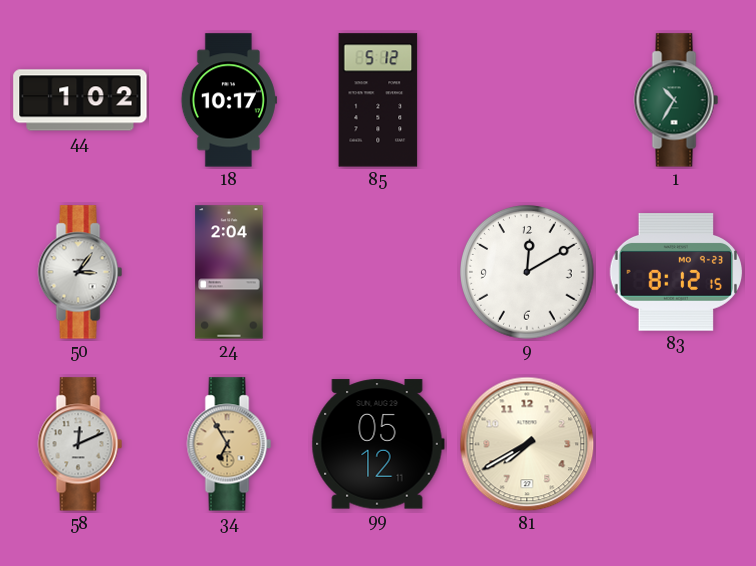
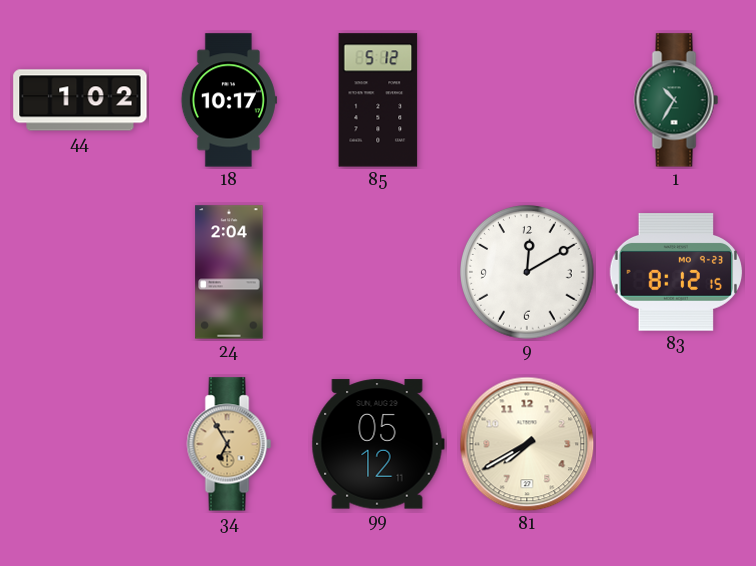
50: 3:06 -> none
58: 12:11 -> none
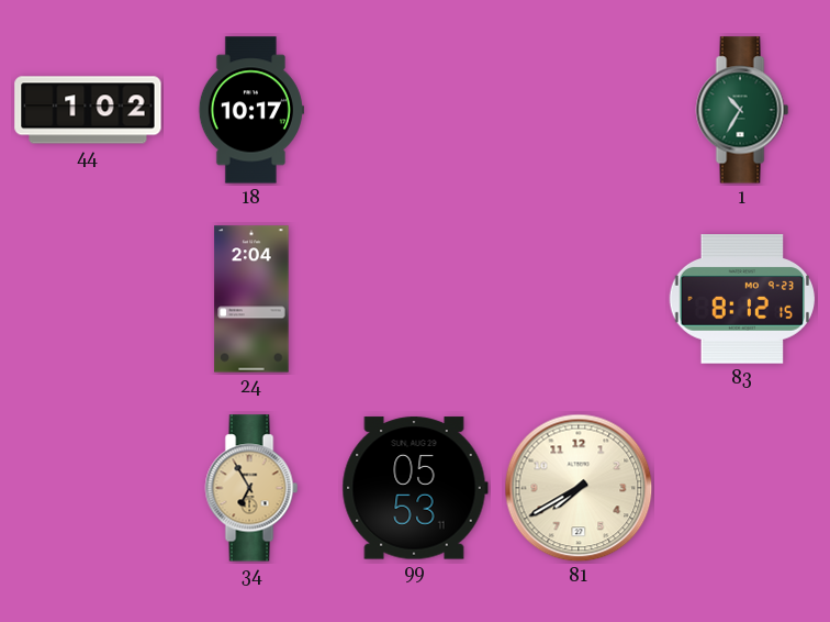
85: 5:12 -> none
9: 12:10 -> none
99: 05:12 -> 05:53
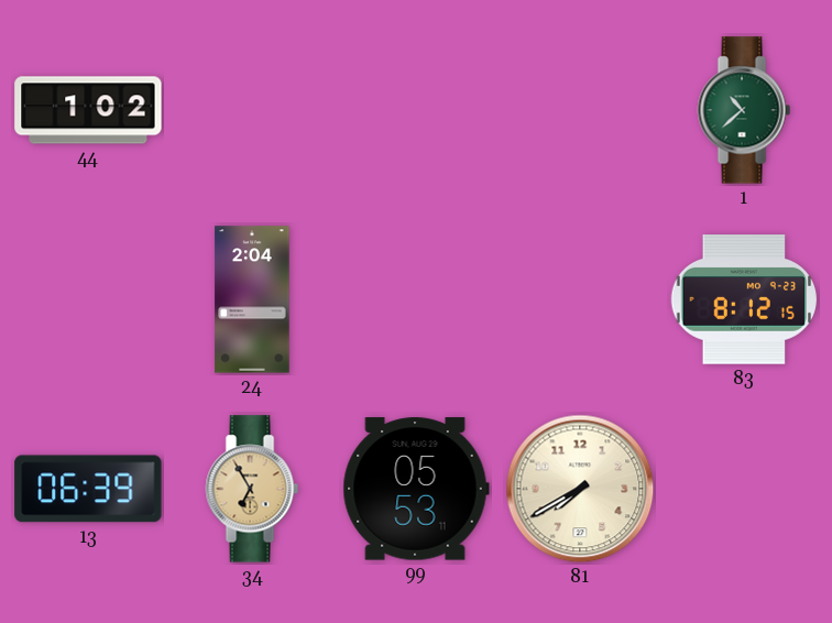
18: 10:17 -> none
1: 10:35 -> 10:38
13: none -> 06:39
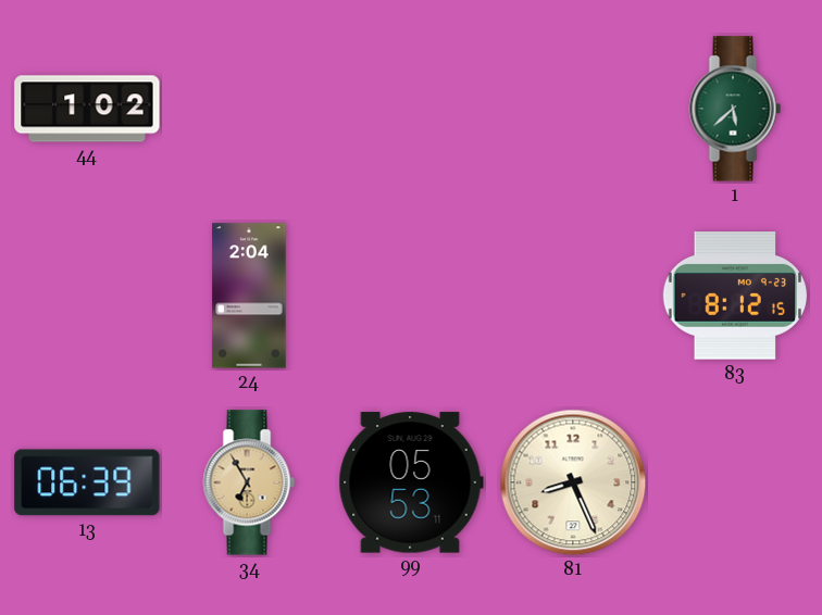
1: 10:38 -> 5:38
81: 7:40 -> 8:26
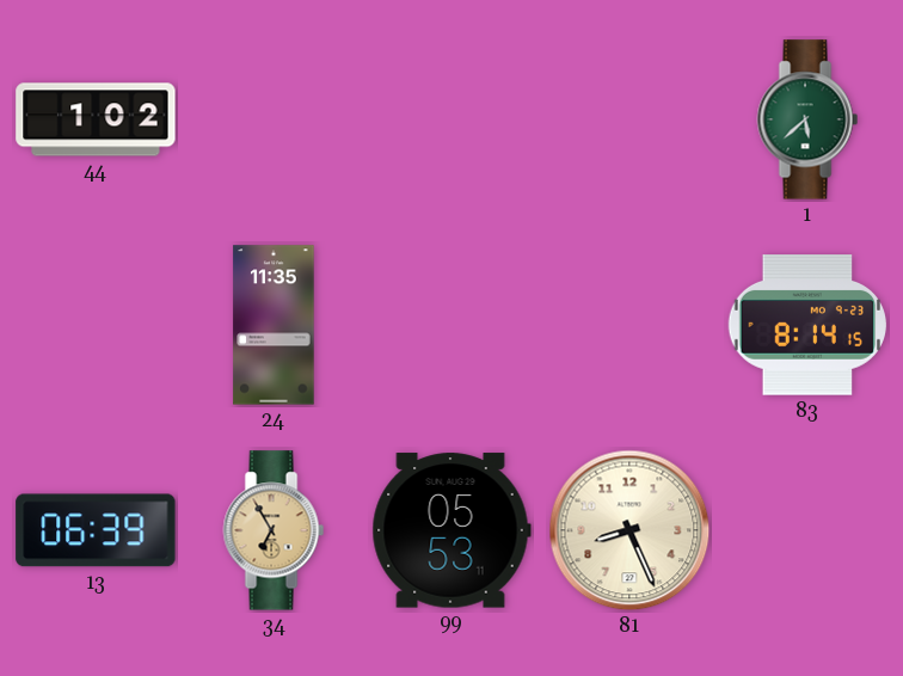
24: 2:04 -> 11:35
83: 8:12 -> 8:14
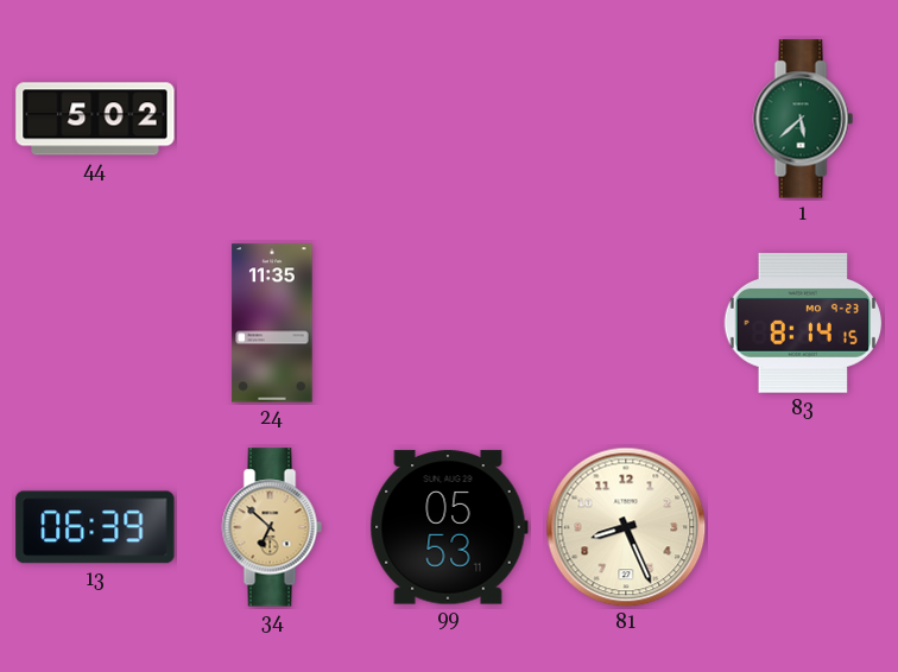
44: 1:02 -> 5:02
34: 6:55 -> 6:52
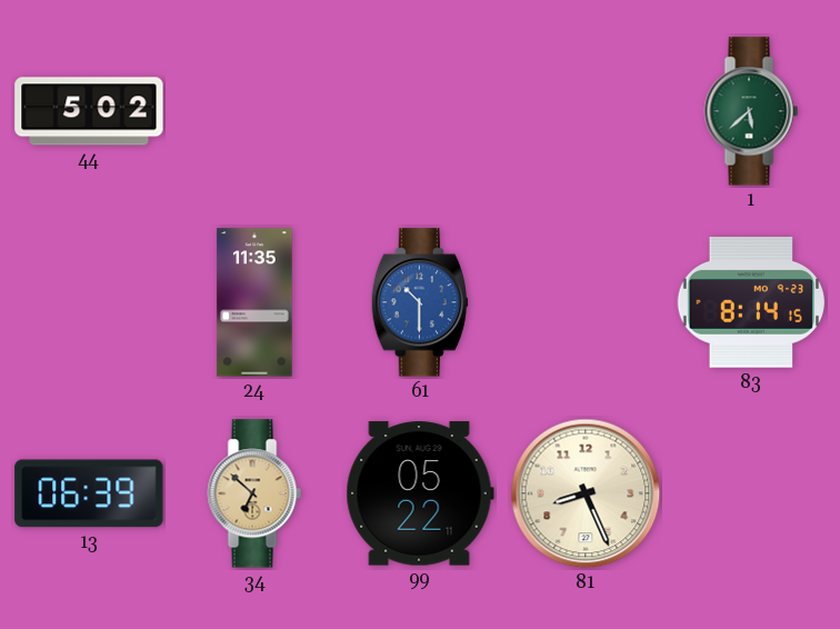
61: none -> 10:30
99: 05:53 -> 05:22
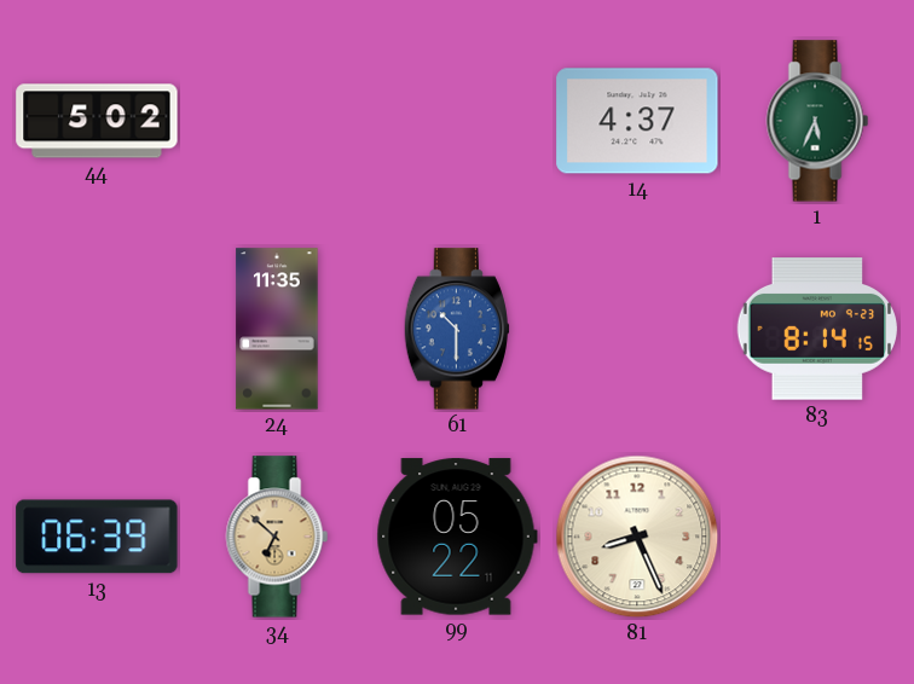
14: none -> 4:37
1: 5:38 -> 5:34
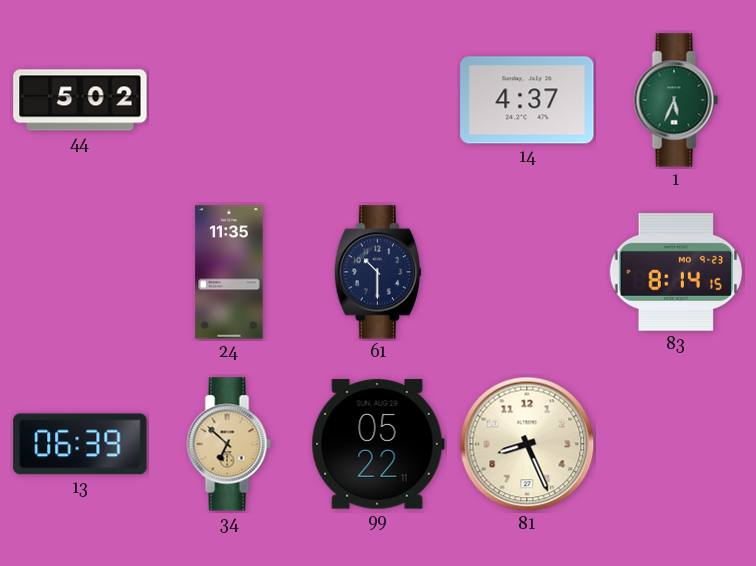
61 dial: blue -> navy
